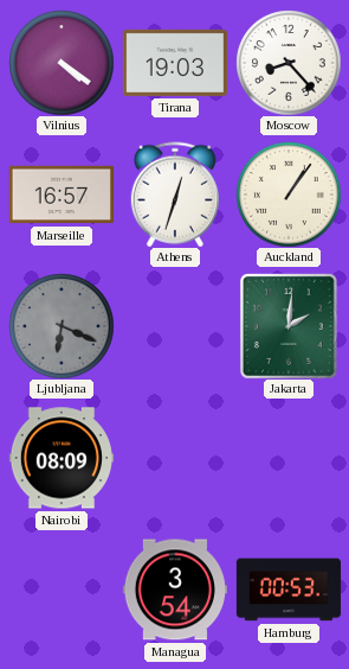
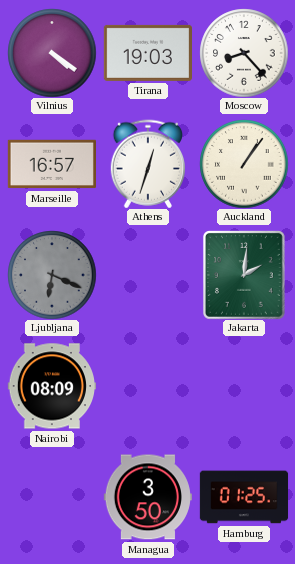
Managua: 3:54 -> 3:50
Hamburg: 00:53 -> 01:25
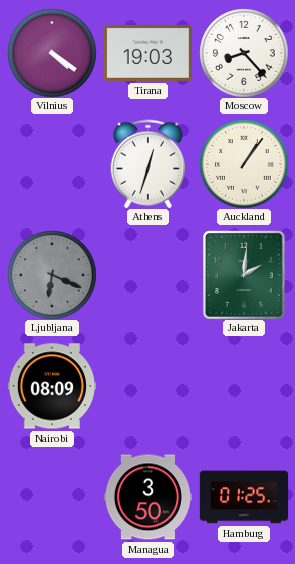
Marseille: 16:57 -> none
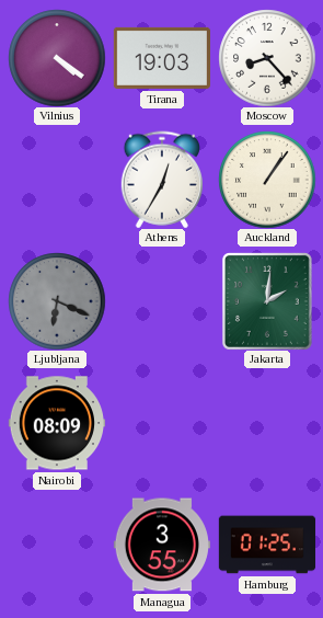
Athens: 12:33 -> 12:35
Managua: 3:50 -> 3:55
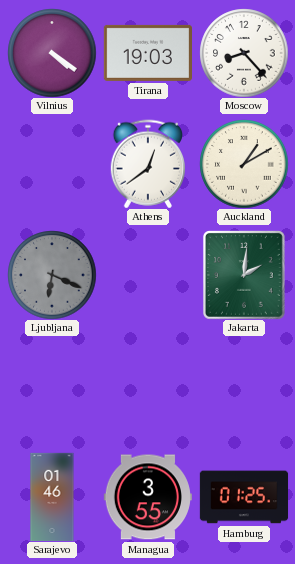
Athens: 12:35 -> 12:39
Auckland: 1:06 -> 1:10
Nairobi: 08:09 -> none
Sarajevo: none -> 01:46
